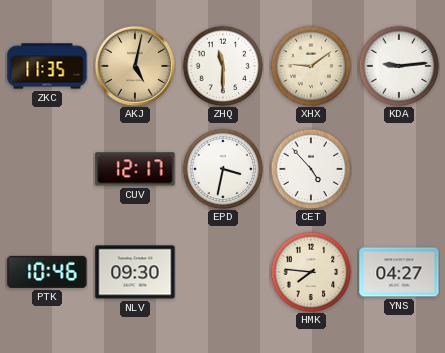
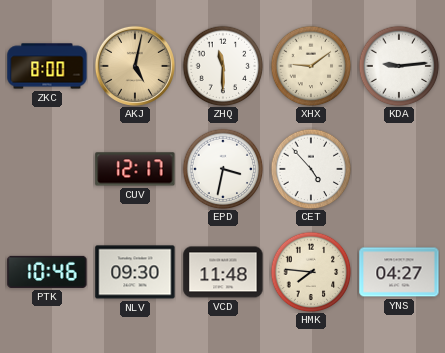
ZKC: 11:35 -> 8:00
VCD: none -> 11:48
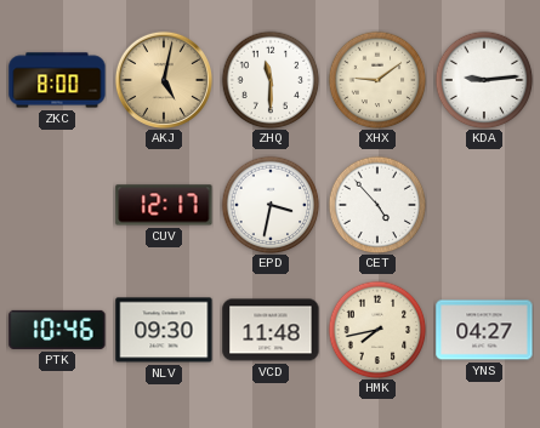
HMK: 7:46 -> 7:43
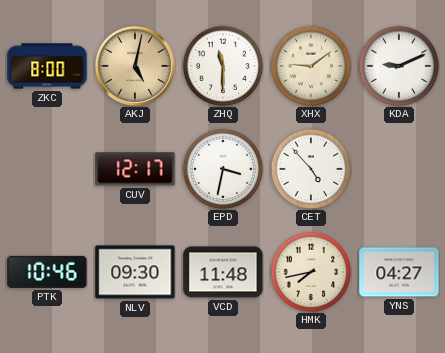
KDA: 9:14 -> 9:11
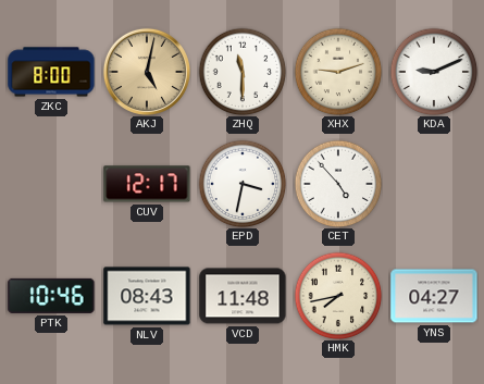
XHX: 9:09 -> 9:12
NLV: 09:30 -> 08:43
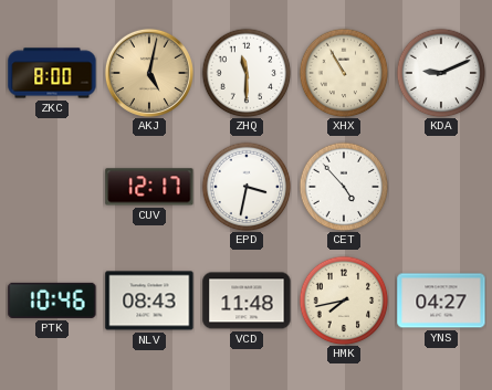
XHX: 9:12 -> 10:55
